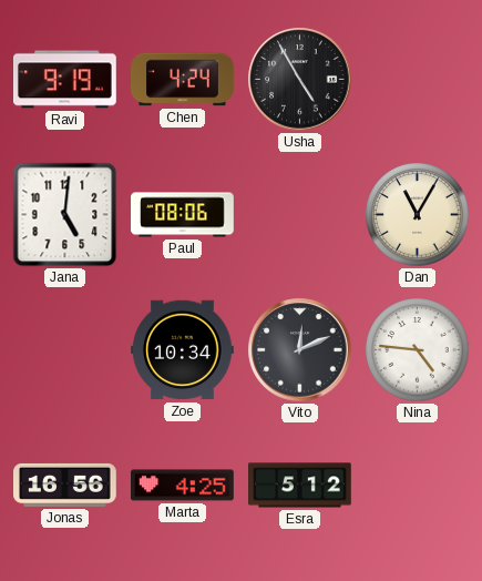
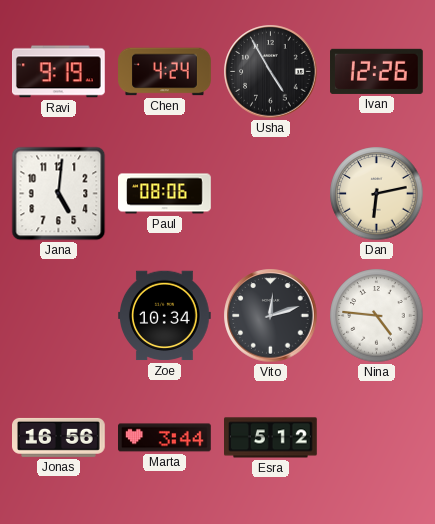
Ivan: none -> 12:26
Dan: 11:05 -> 6:13
Vito: 12:11 -> 12:12
Marta: 4:25 -> 3:44
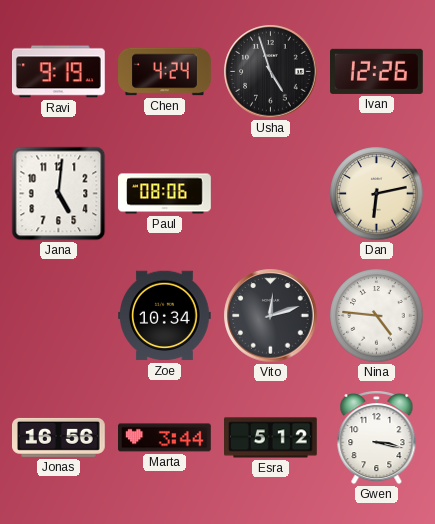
Usha: 4:55 -> 4:57
Gwen: none -> 3:17
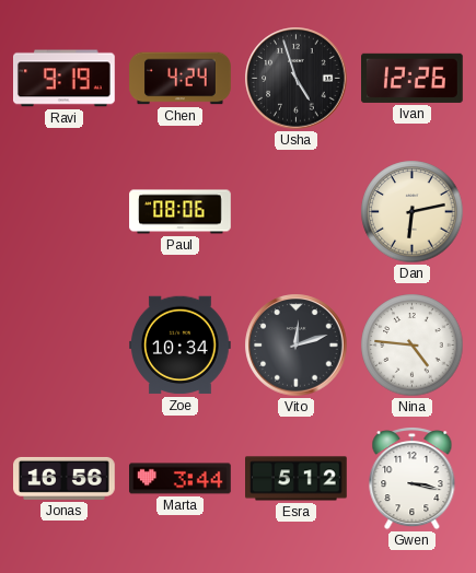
Jana: 5:01 -> none
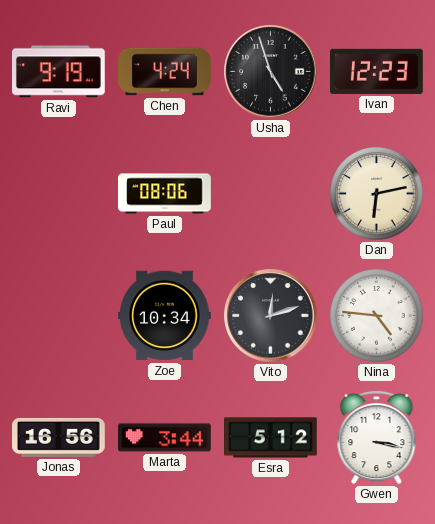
Ivan: 12:26 -> 12:23
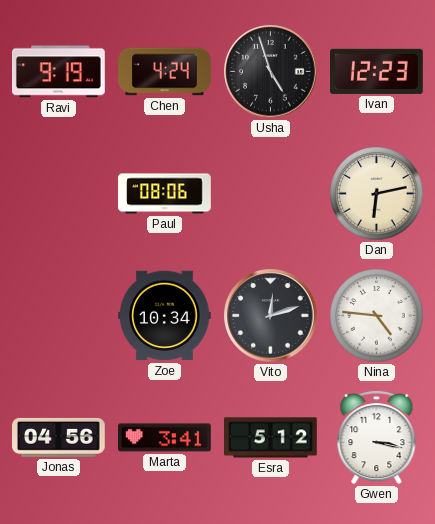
Jonas: 16:56 -> 04:56
Marta: 3:44 -> 3:41
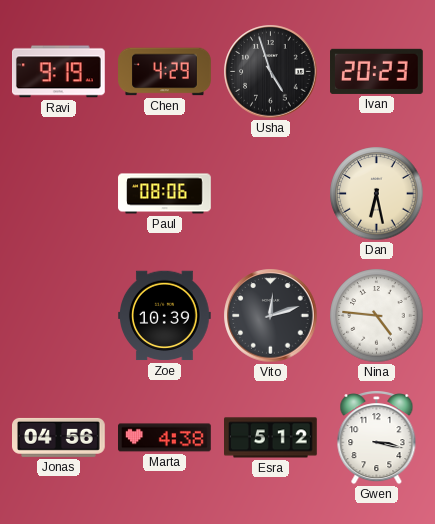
Chen: 4:24 -> 4:29
Ivan: 12:23 -> 20:23
Dan: 6:13 -> 6:28
Zoe: 10:34 -> 10:39
Marta: 3:41 -> 4:38
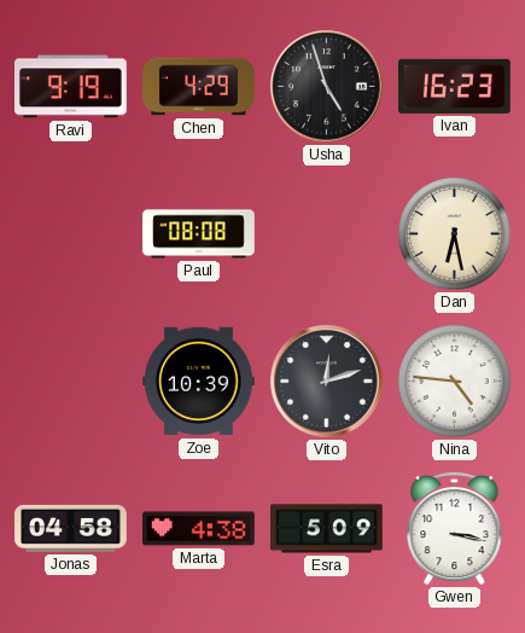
Ivan: 20:23 -> 16:23
Paul: 08:06 -> 08:08
Jonas: 04:56 -> 04:58
Esra: 5:12 -> 5:09
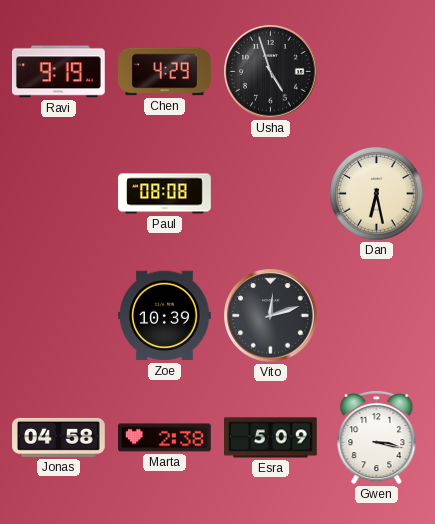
Ivan: 16:23 -> none
Nina: 4:46 -> none
Marta: 4:38 -> 2:38
